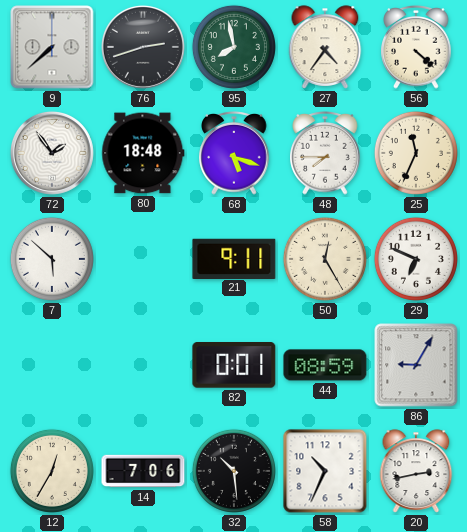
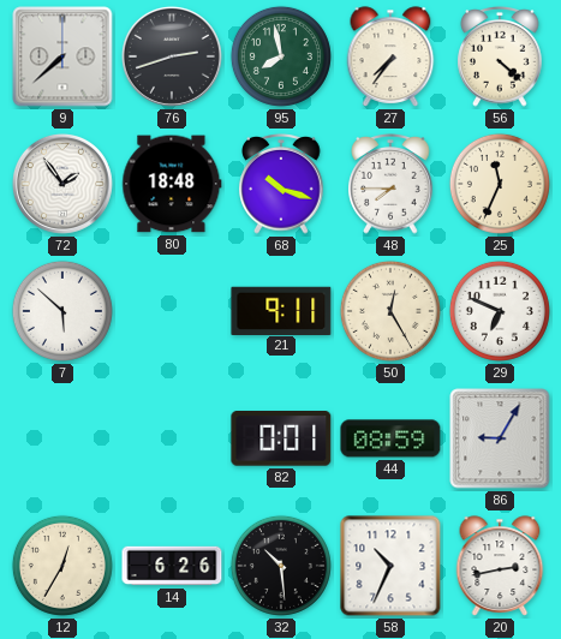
27: 4:36 -> 7:36
68: 5:18 -> 10:18
14: 7:06 -> 6:26
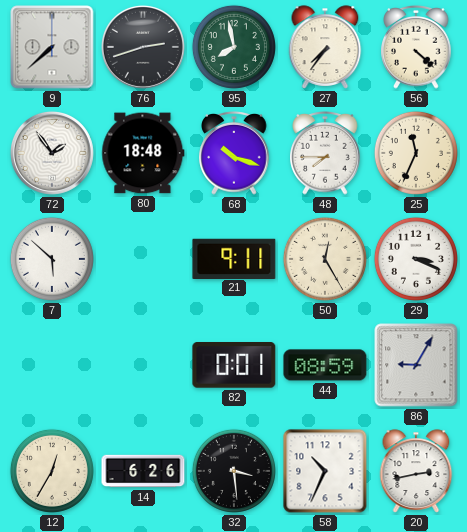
29: 6:49 -> 3:19
32: 10:29 -> 3:29
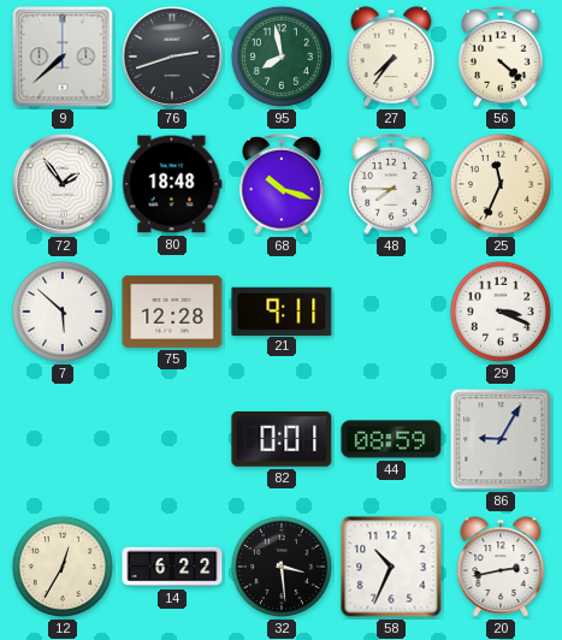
75: none -> 12:28
50: 12:25 -> none
14: 6:26 -> 6:22
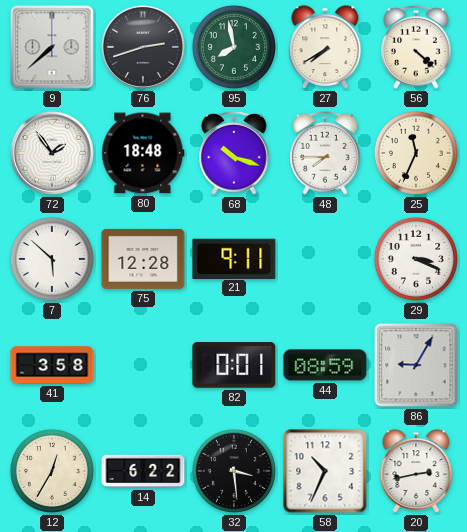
27: 7:36 -> 7:40
41: none -> 3:58
